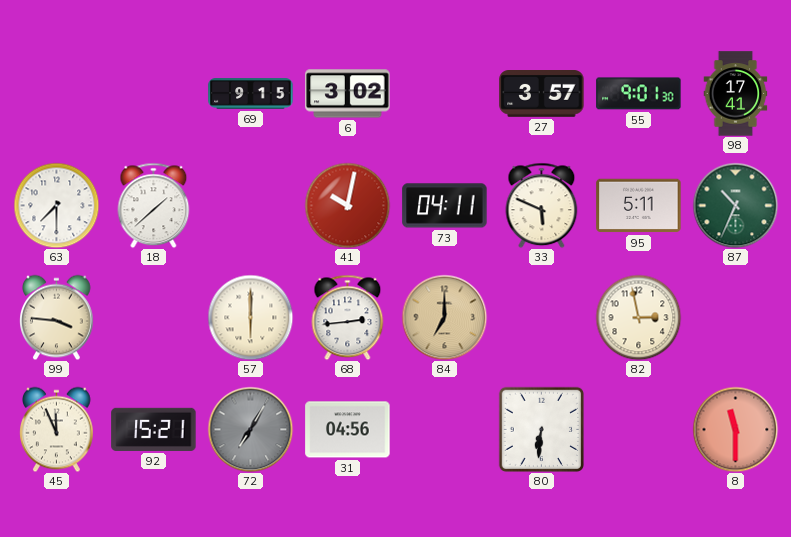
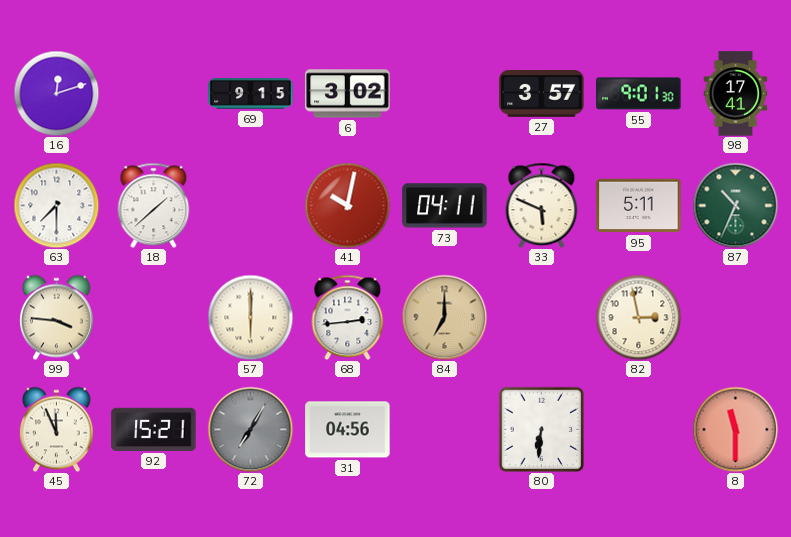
16: none -> 12:12
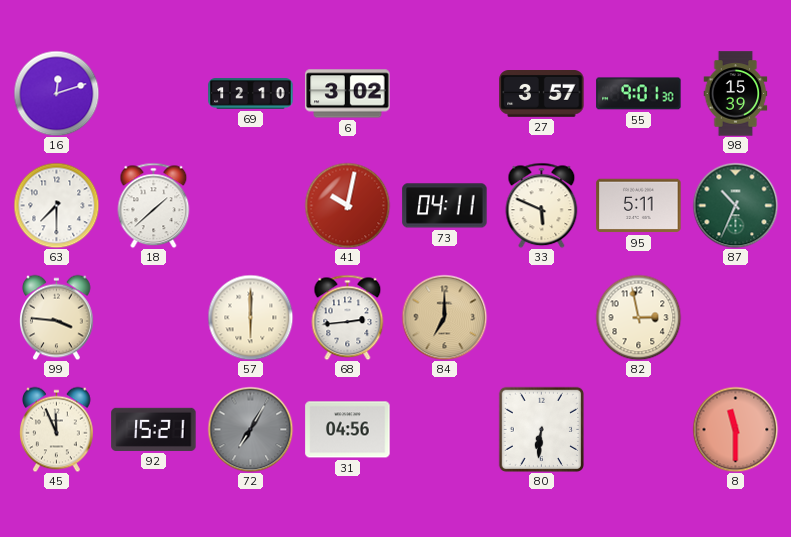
69: 9:15 -> 12:10
98: 17:41 -> 15:39
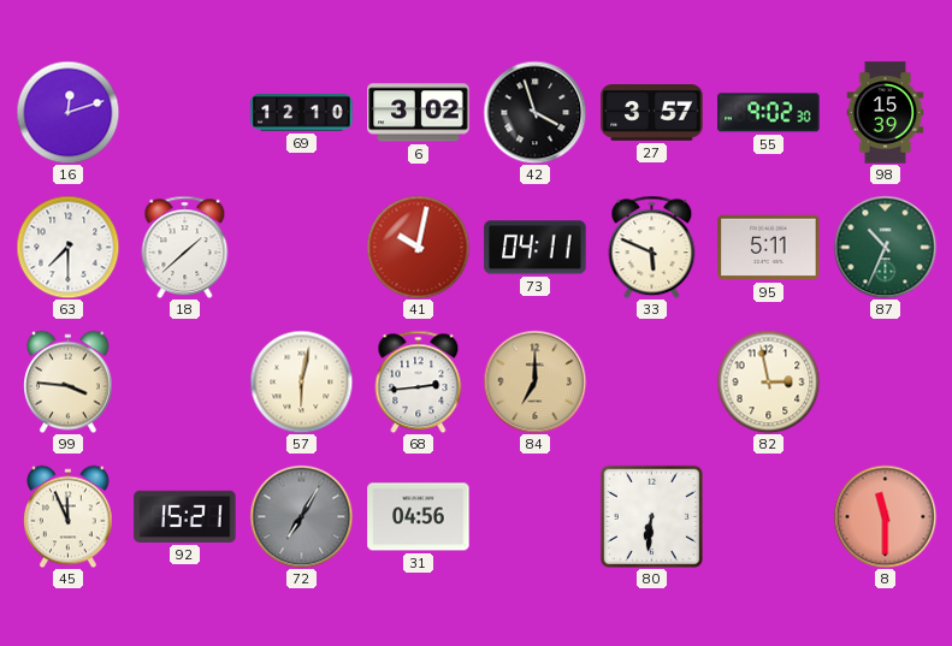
42: none -> 3:57
55: 9:01 -> 9:02
57: 6:00 -> 6:02
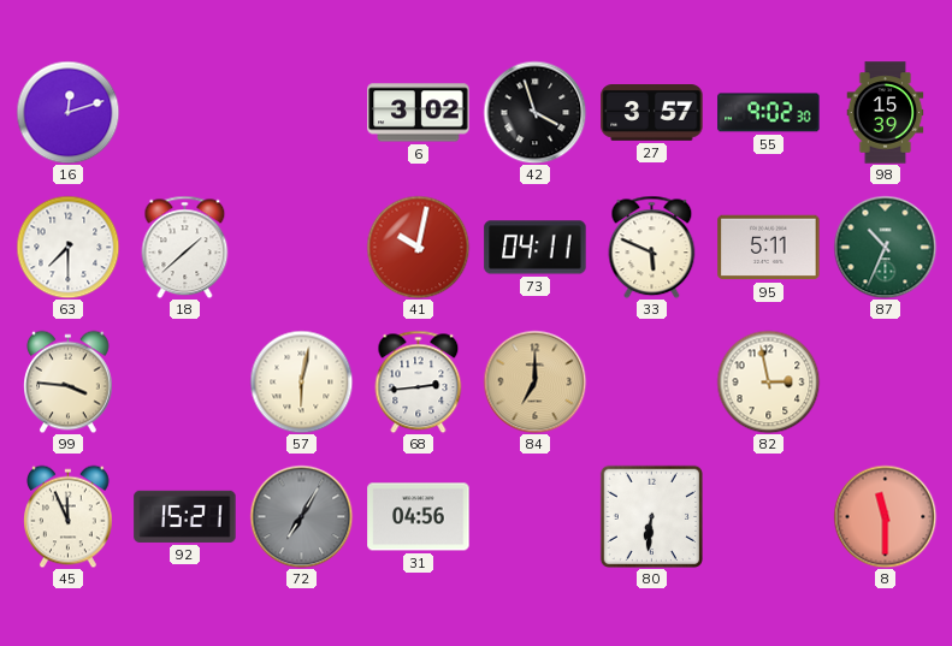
69: 12:10 -> none
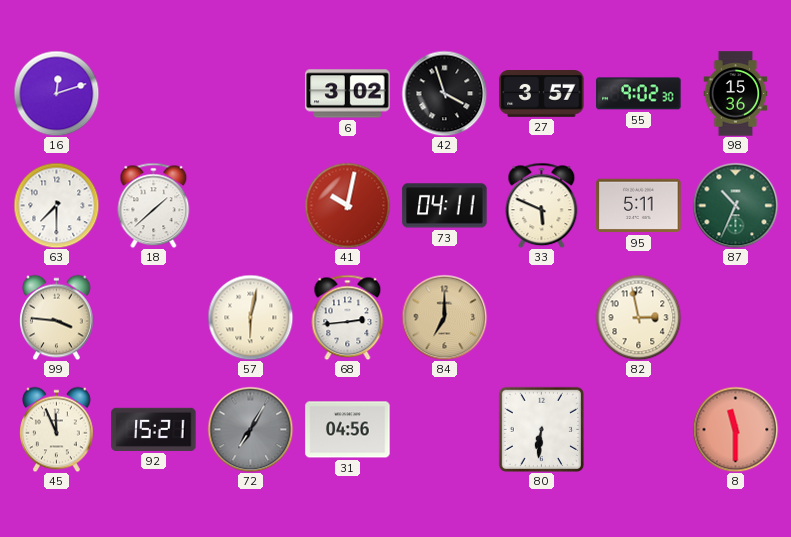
98: 15:39 -> 15:36
